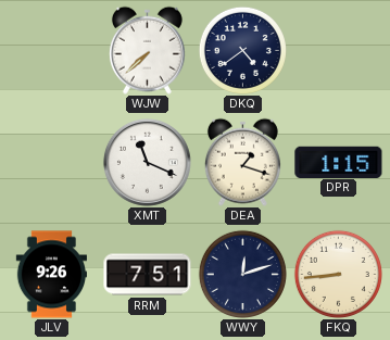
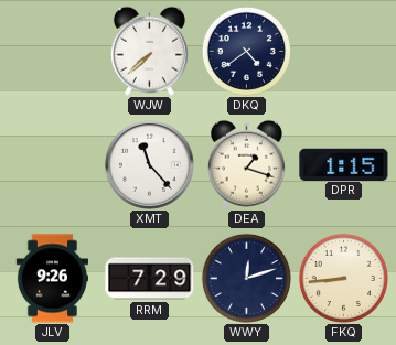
XMT: 11:19 -> 11:23
RRM: 7:51 -> 7:29
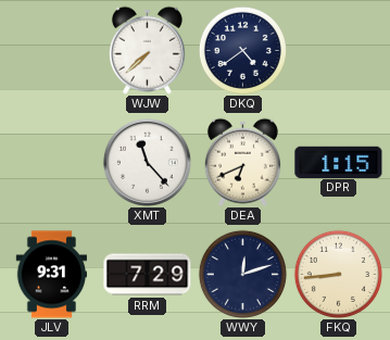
DEA: 1:18 -> 6:41
JLV: 9:26 -> 9:31
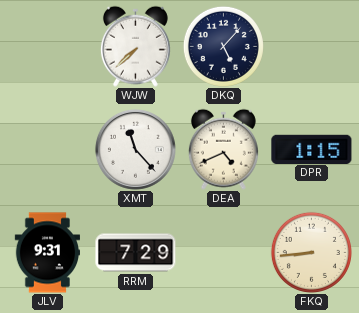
DKQ: 4:39 -> 5:07
DEA: 6:41 -> 4:41
WWY: 12:12 -> none
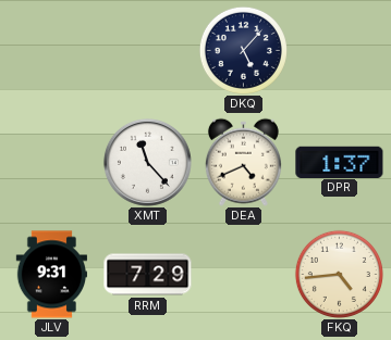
WJW: 7:38 -> none
DPR: 1:15 -> 1:37
FKQ: 8:44 -> 4:44
